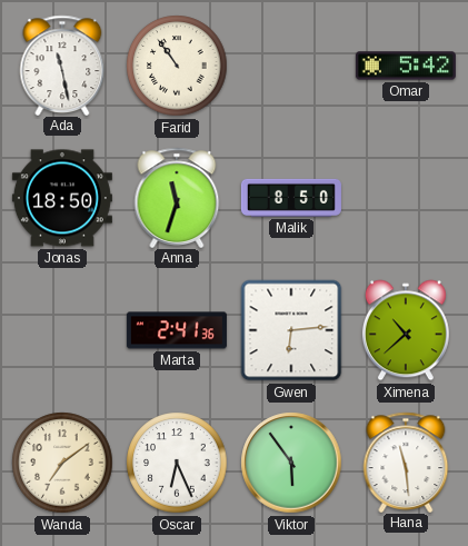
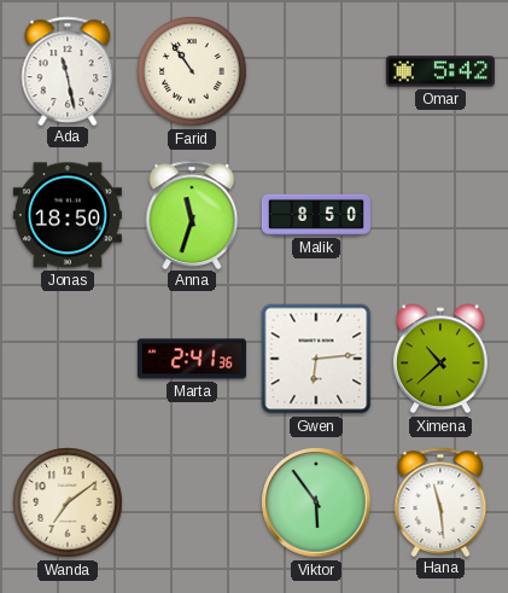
Oscar: 6:26 -> none
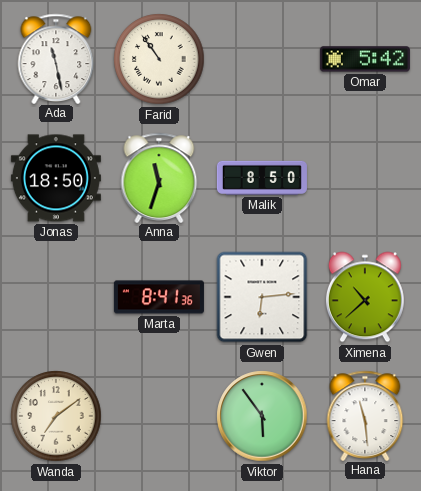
Marta: 2:41 -> 8:41
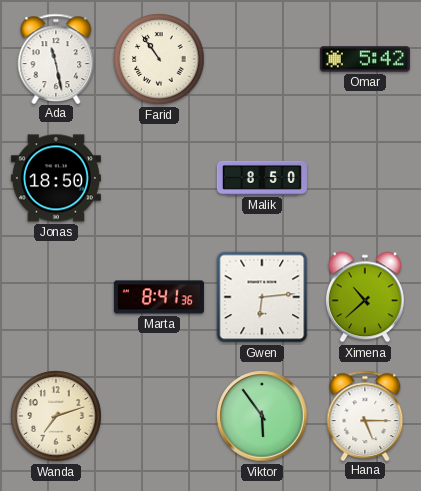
Anna: 11:33 -> none
Wanda: 7:09 -> 7:12
Hana: 11:29 -> 5:15
